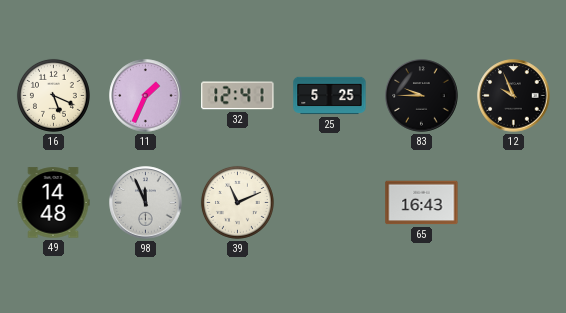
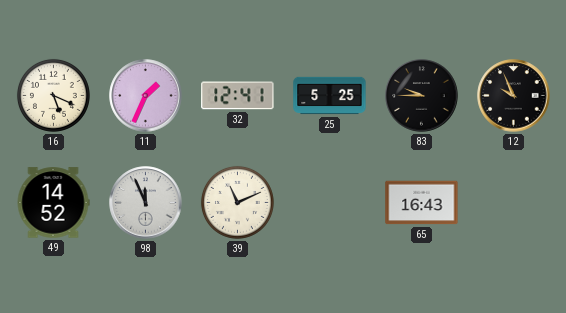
49: 14:48 -> 14:52
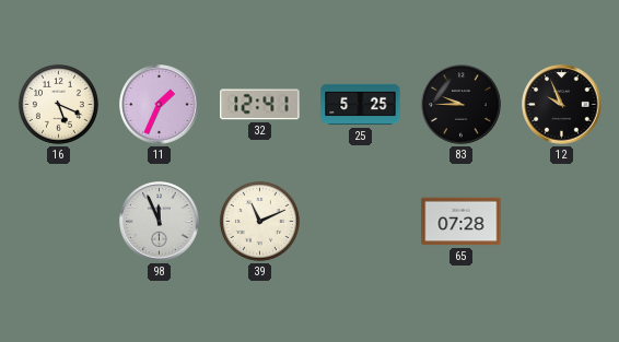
49: 14:52 -> none
65: 16:43 -> 07:28
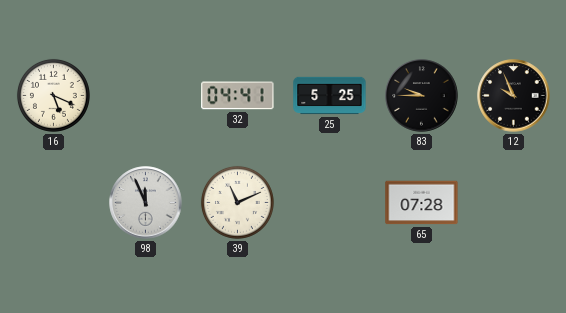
11: 1:34 -> none
32: 12:41 -> 04:41
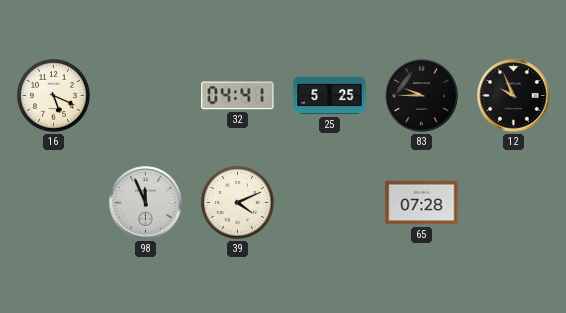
39: 11:11 -> 4:11
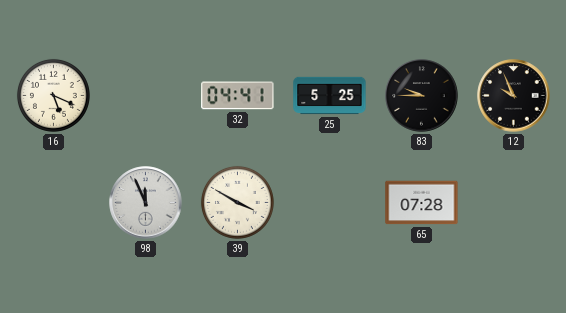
39: 4:11 -> 3:50
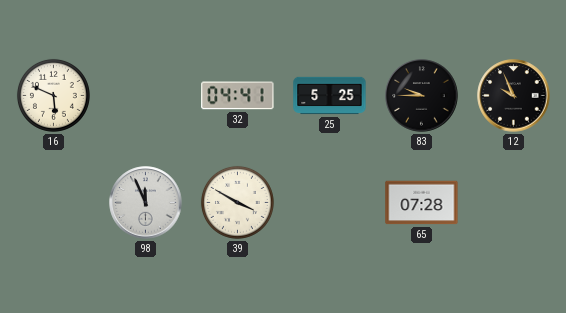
16: 5:19 -> 5:49
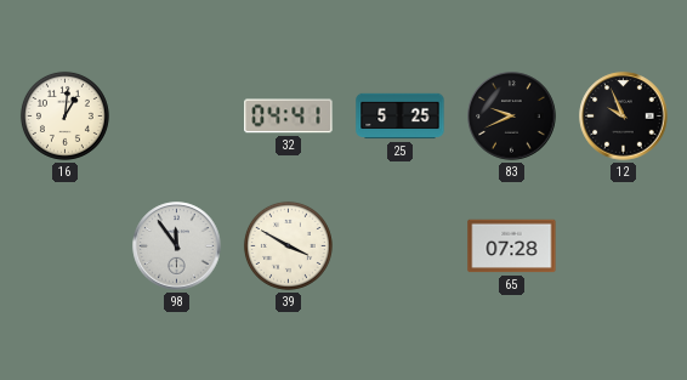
16: 5:49 -> 1:01
83: 9:45 -> 9:41
98: 11:56 -> 11:54
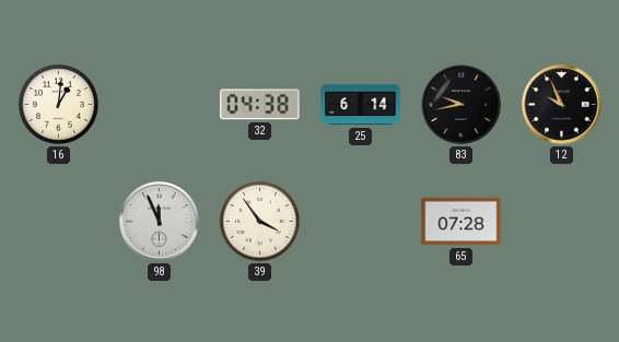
32: 04:41 -> 04:38
25: 5:25 -> 6:14
83: 9:41 -> 9:43
98: 11:54 -> 11:56
39: 3:50 -> 3:54
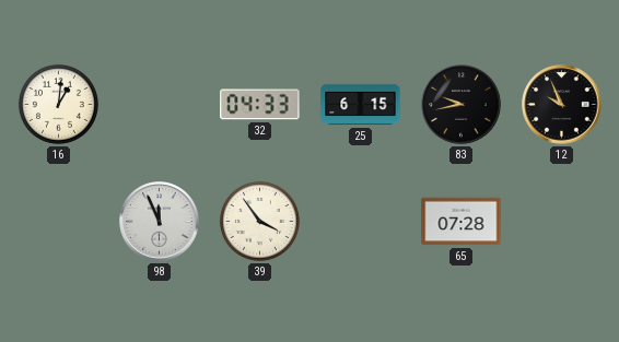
32: 04:38 -> 04:33
25: 6:14 -> 6:15
